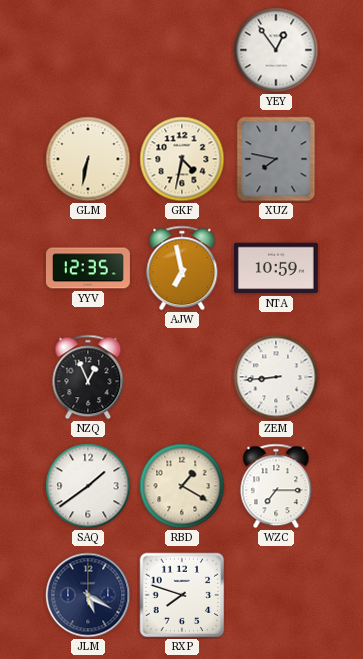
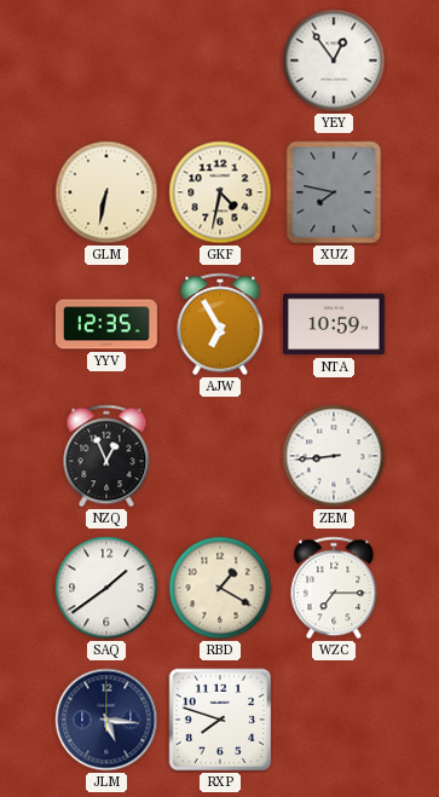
AJW: 6:58 -> 6:55
JLM: 5:20 -> 5:16
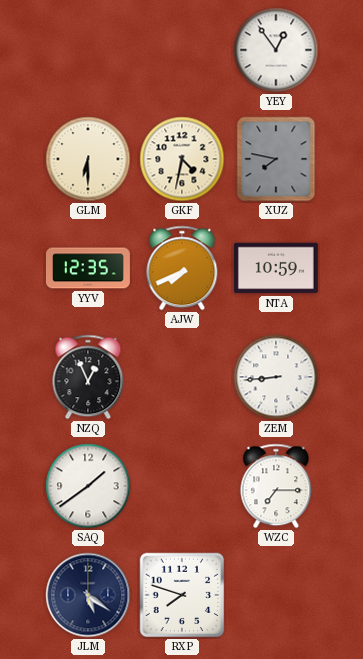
GLM: 6:32 -> 6:30
AJW: 6:55 -> 7:41
RBD: 1:20 -> none
JLM: 5:16 -> 5:21
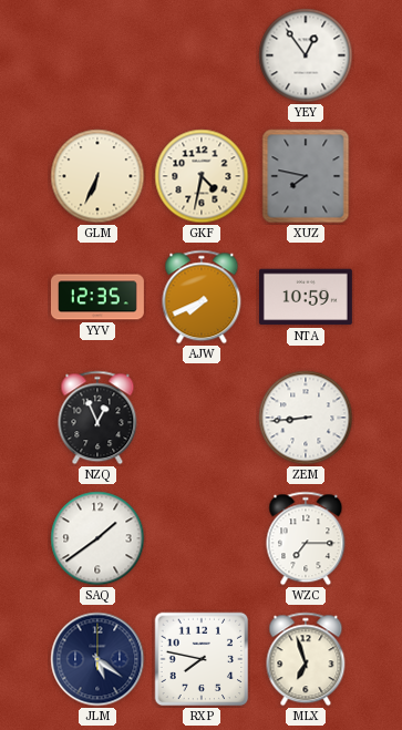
GLM: 6:30 -> 6:34
RXP: 7:48 -> 7:47
MLX: none -> 6:57
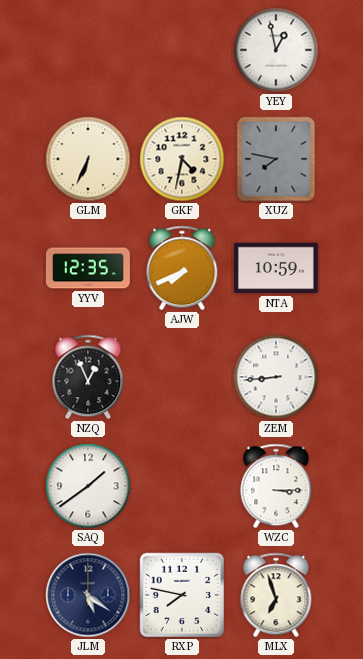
YEY: 12:54 -> 12:58
WZC: 7:15 -> 3:15
